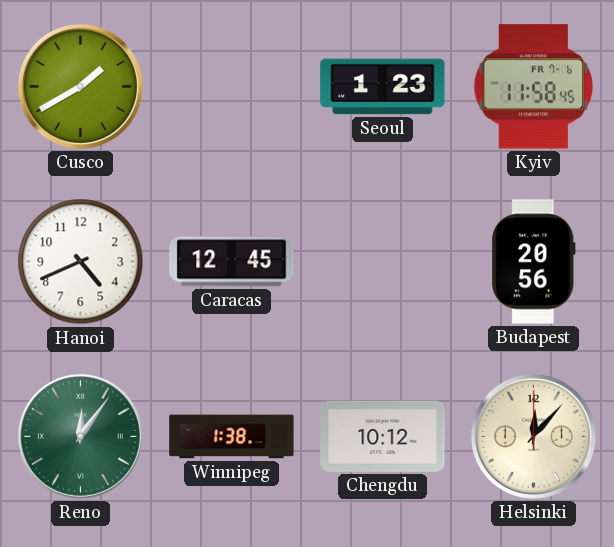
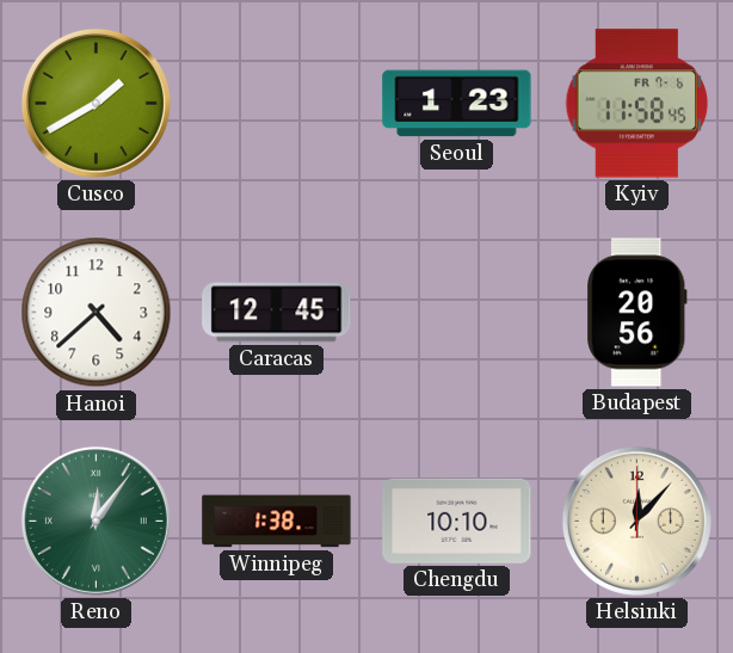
Hanoi: 4:41 -> 4:38
Chengdu: 10:12 -> 10:10
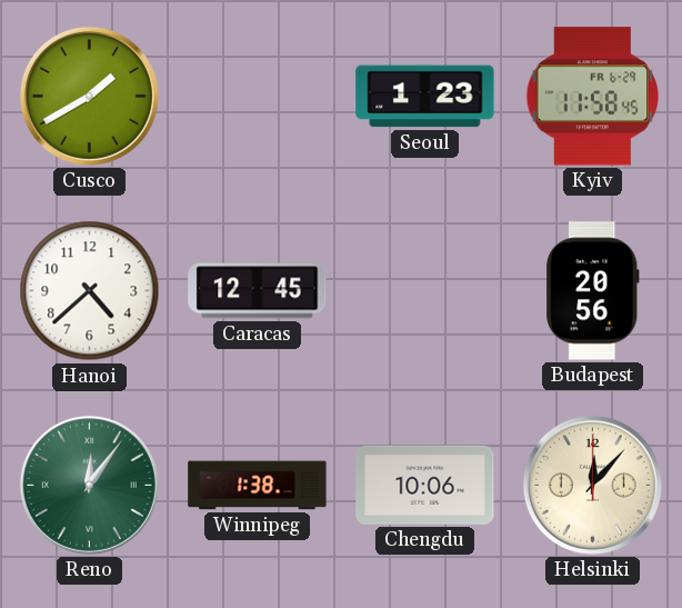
Kyiv date: FR 7-6 -> FR 6-29
Chengdu: 10:10 -> 10:06
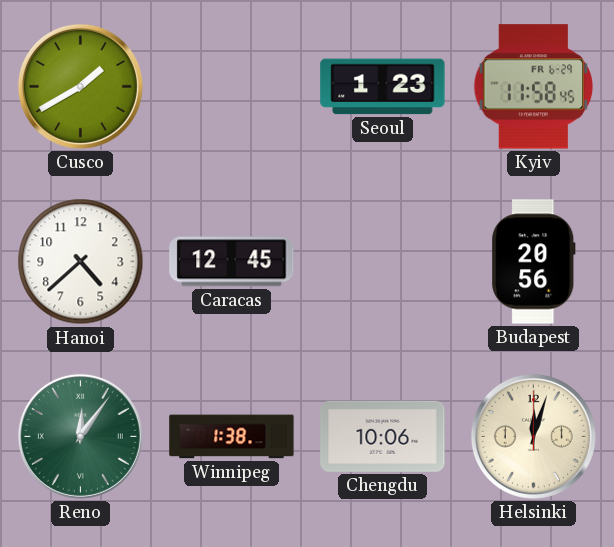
Helsinki: 12:07 -> 12:03
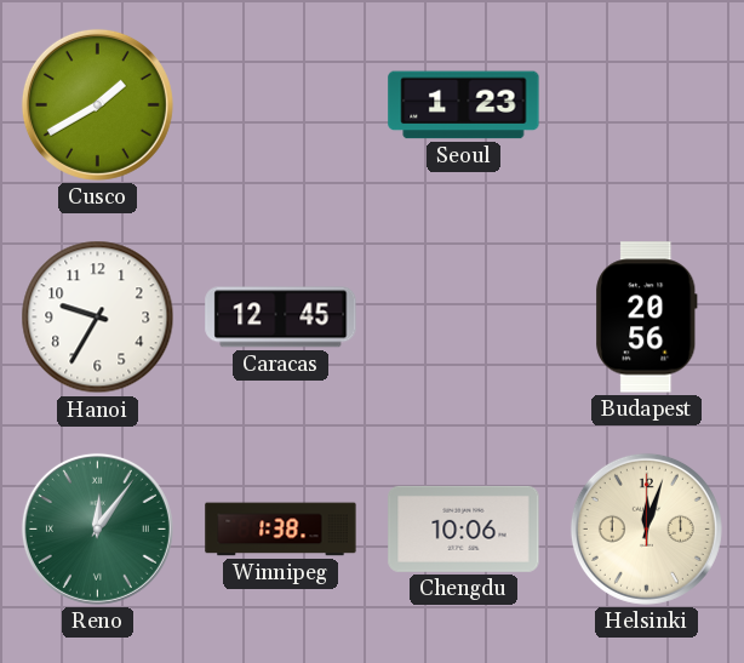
Kyiv: 11:58 -> none
Hanoi: 4:38 -> 9:35
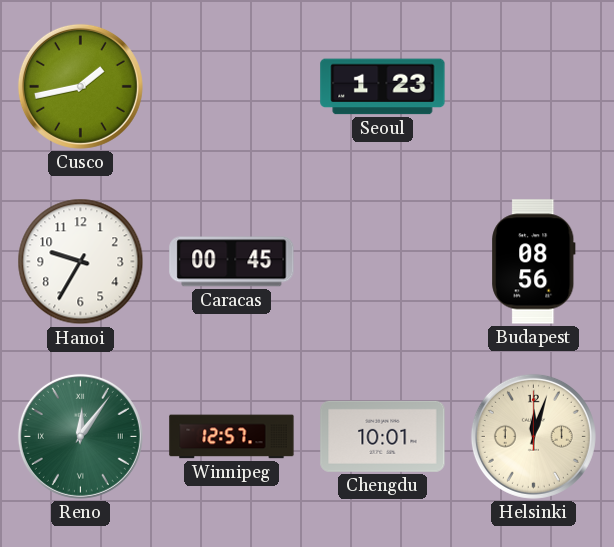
Cusco: 1:40 -> 1:43
Caracas: 12:45 -> 00:45
Budapest: 20:56 -> 08:56
Winnipeg: 1:38 -> 12:57
Chengdu: 10:06 -> 10:01
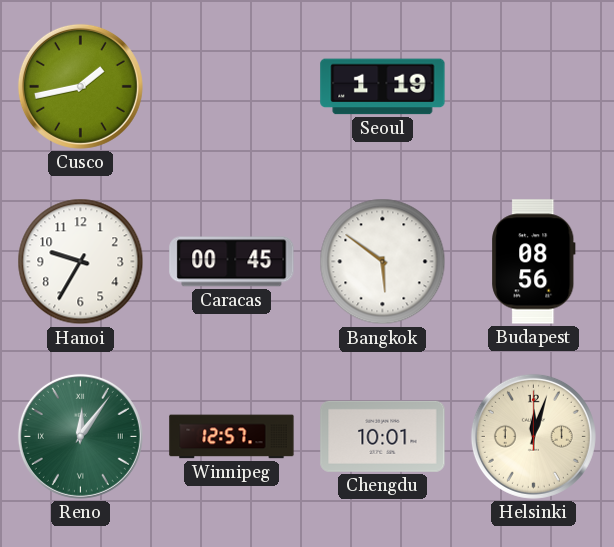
Seoul: 1:23 -> 1:19
Bangkok: none -> 5:51
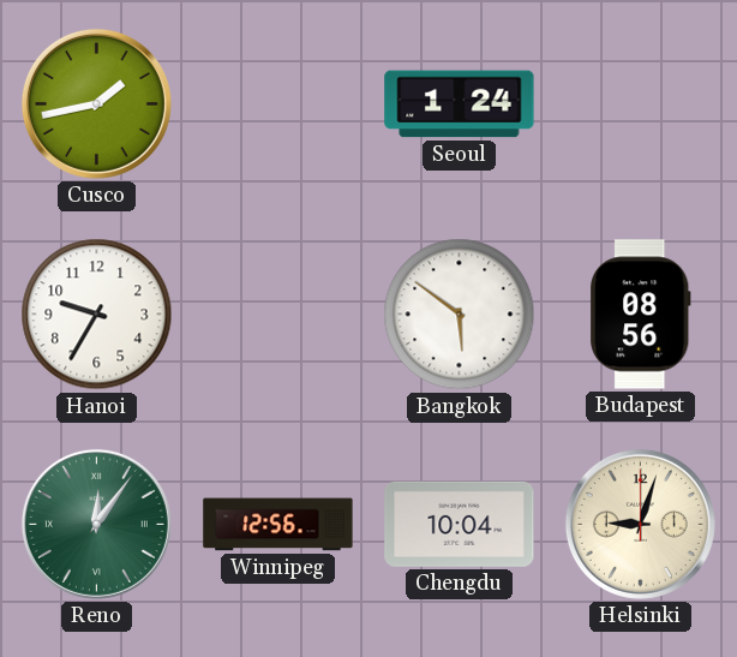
Seoul: 1:19 -> 1:24
Caracas: 00:45 -> none
Winnipeg: 12:57 -> 12:56
Chengdu: 10:01 -> 10:04
Helsinki: 12:03 -> 9:03
